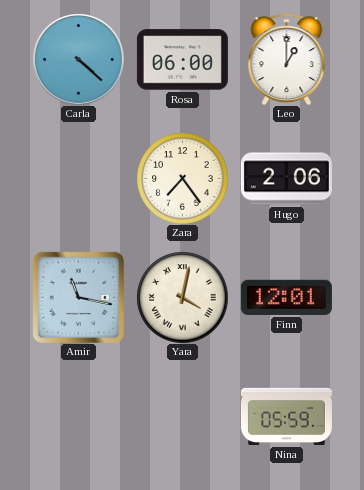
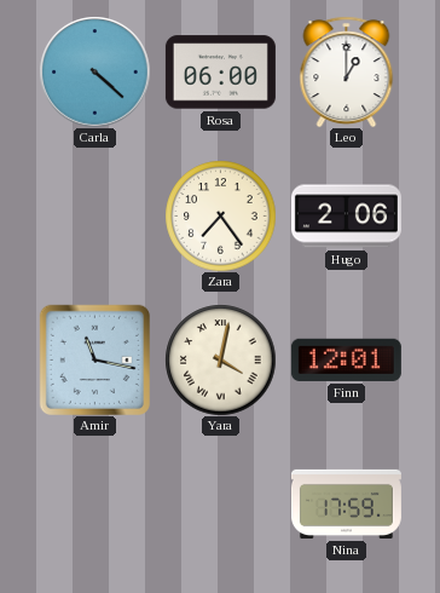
Nina: 05:59 -> 17:59
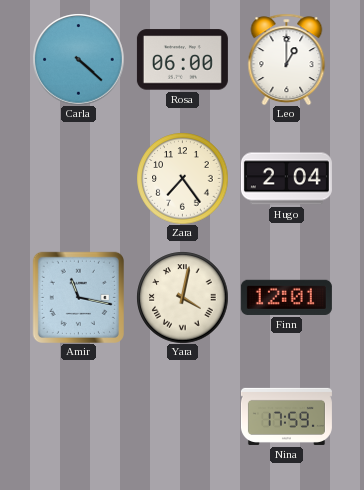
Hugo: 2:06 -> 2:04
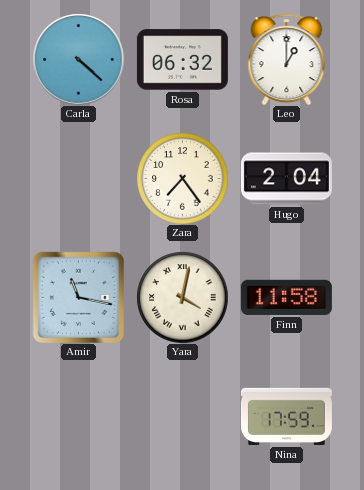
Rosa: 06:00 -> 06:32
Finn: 12:01 -> 11:58
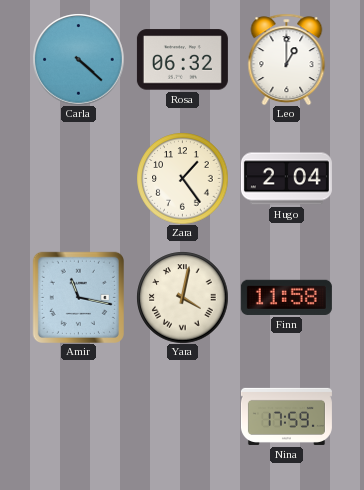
Zara: 7:24 -> 1:24
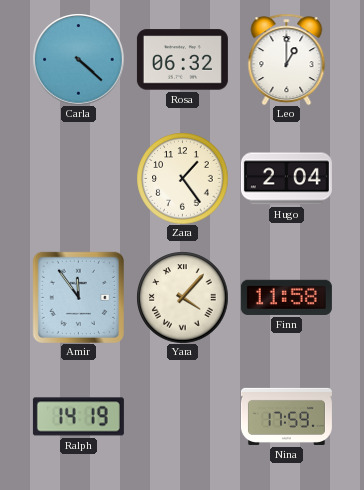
Amir: 11:17 -> 11:54
Yara: 4:02 -> 4:07
Ralph: none -> 14:19
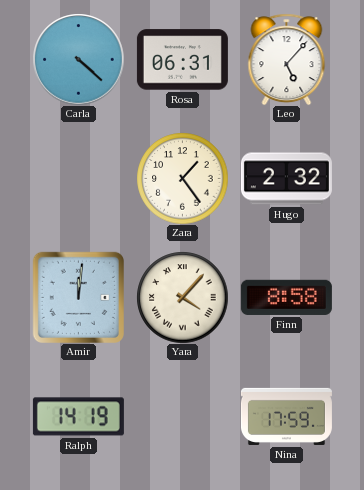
Rosa: 06:32 -> 06:31
Leo: 1:00 -> 5:07
Hugo: 2:04 -> 2:32
Amir: 11:54 -> 12:01
Finn: 11:58 -> 8:58
